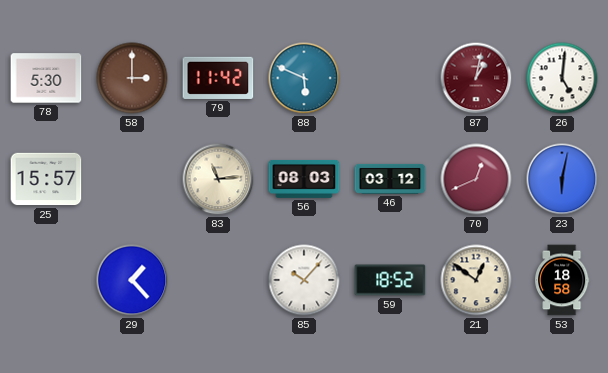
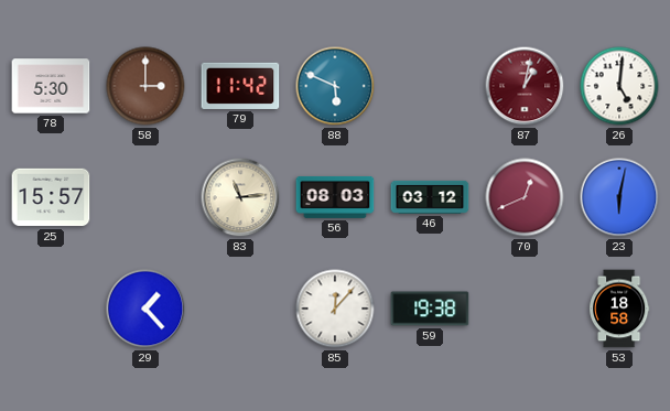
85: 10:07 -> 12:07
59: 18:52 -> 19:38
21: 12:51 -> none
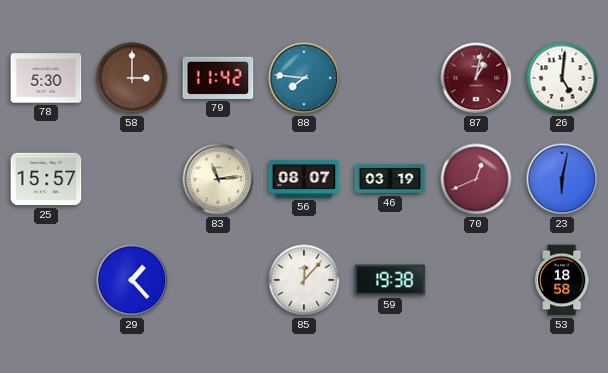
88: 5:49 -> 7:46
56: 08:03 -> 08:07
46: 03:12 -> 03:19
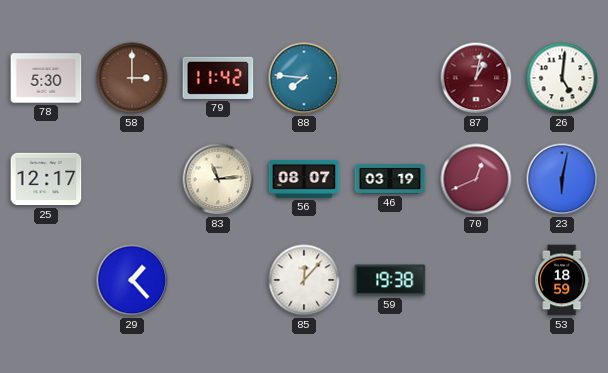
25: 15:57 -> 12:17
53: 18:58 -> 18:59
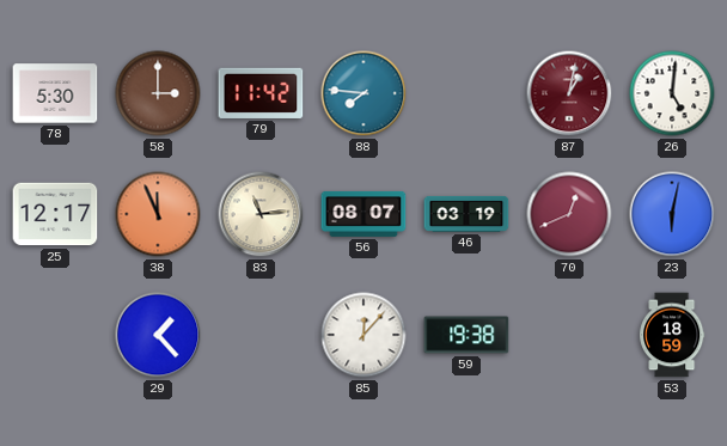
38: none -> 11:56
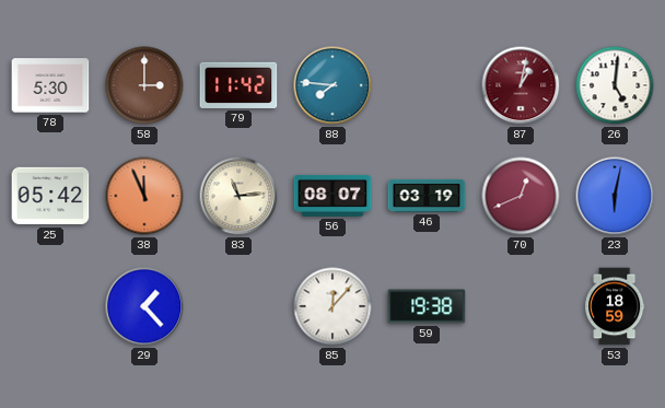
25: 12:17 -> 05:42
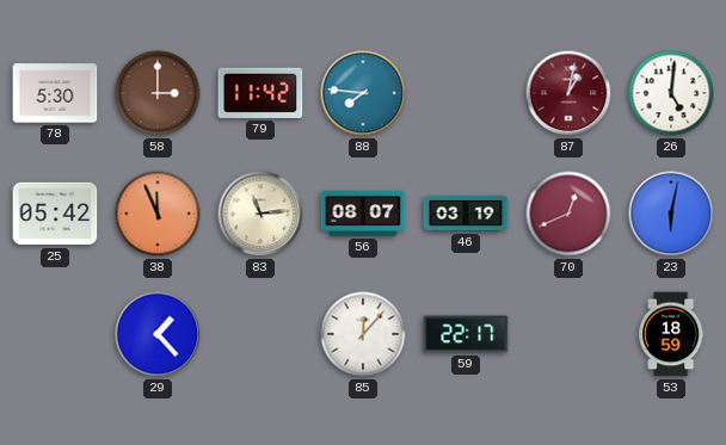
59: 19:38 -> 22:17
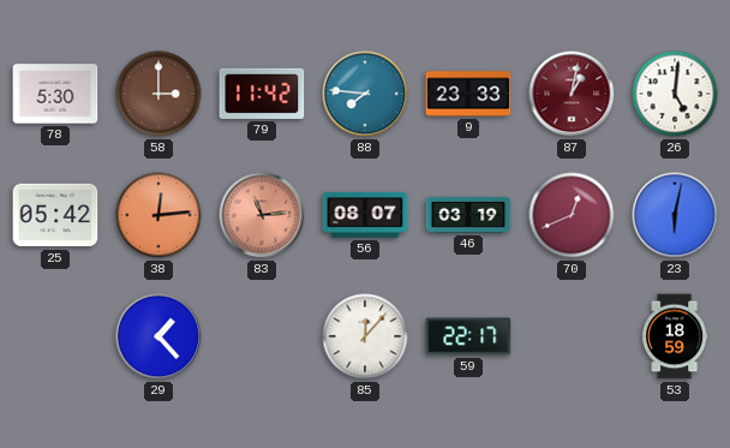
9: none -> 23:33
38: 11:56 -> 12:14
83 dial: cream -> salmon
